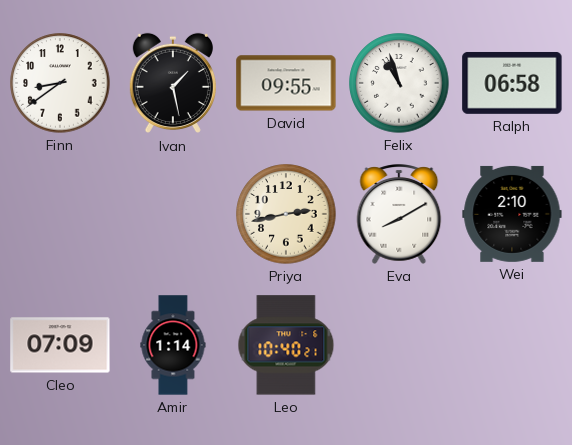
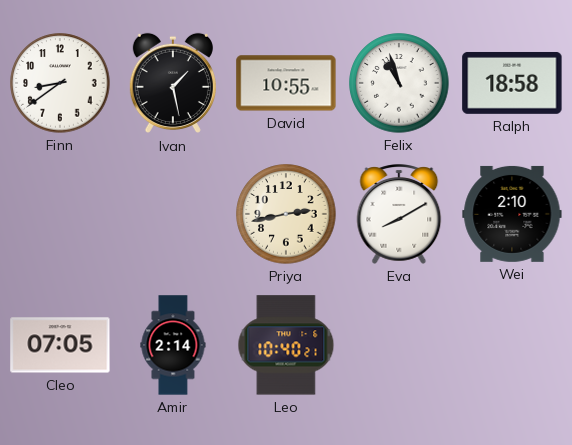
David: 09:55 -> 10:55
Ralph: 06:58 -> 18:58
Cleo: 07:09 -> 07:05
Amir: 1:14 -> 2:14
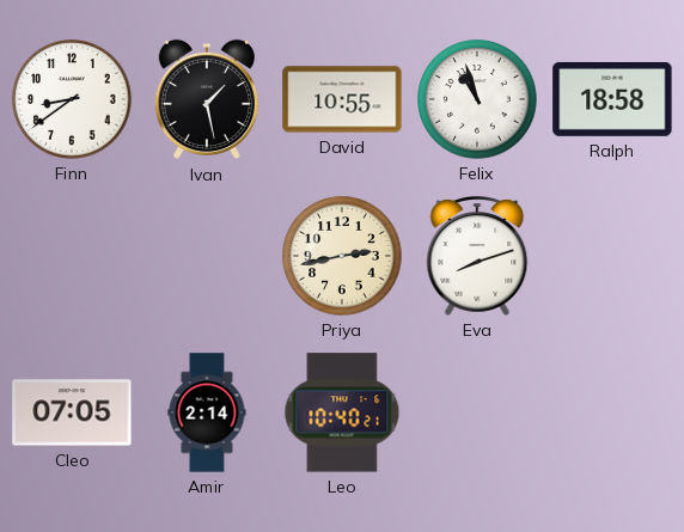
Eva: 8:10 -> 8:12
Wei: 2:10 -> none
